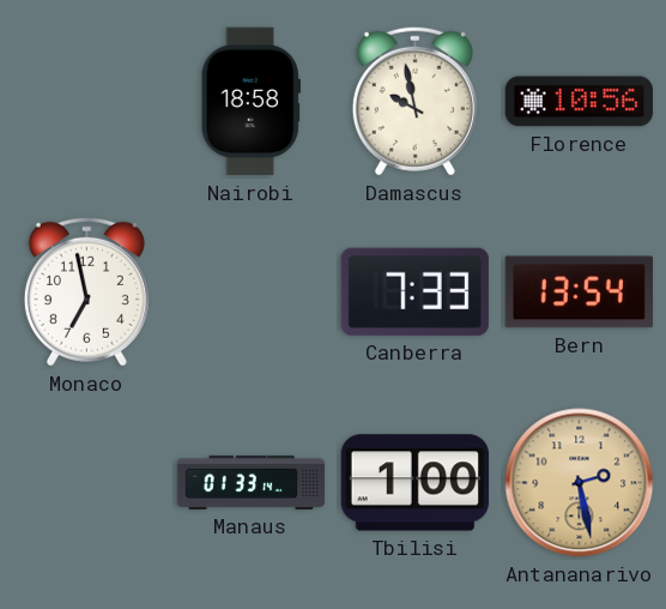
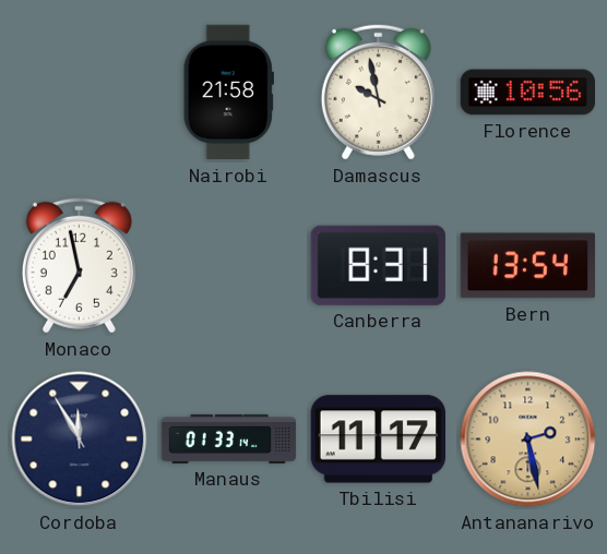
Nairobi: 18:58 -> 21:58
Canberra: 7:33 -> 8:31
Cordoba: none -> 11:55
Tbilisi: 1:00 -> 11:17
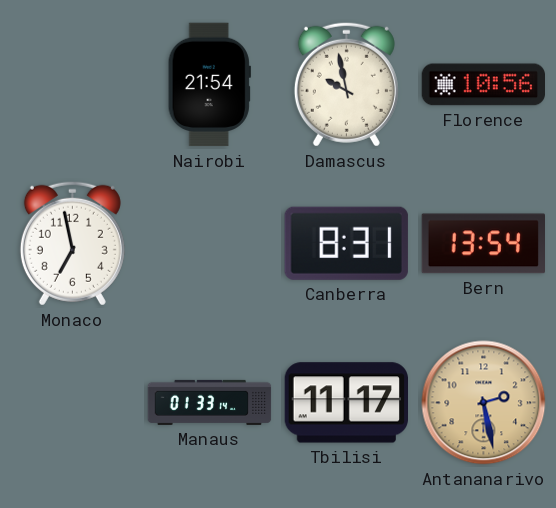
Nairobi: 21:58 -> 21:54
Cordoba: 11:55 -> none
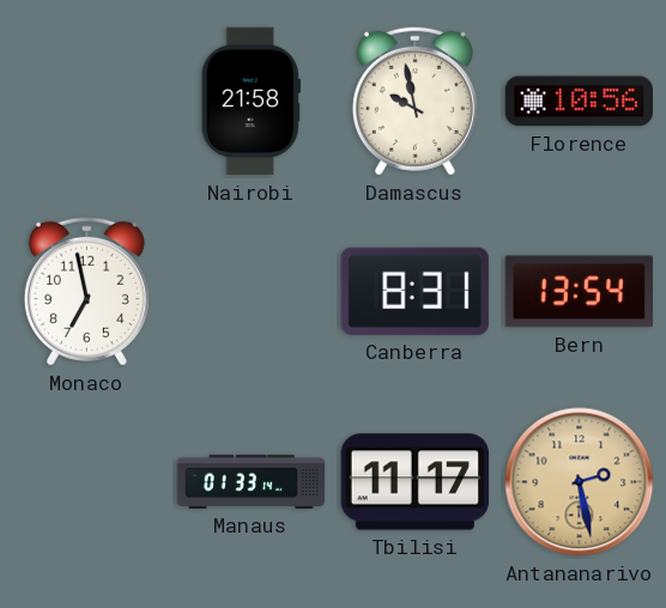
Nairobi: 21:54 -> 21:58
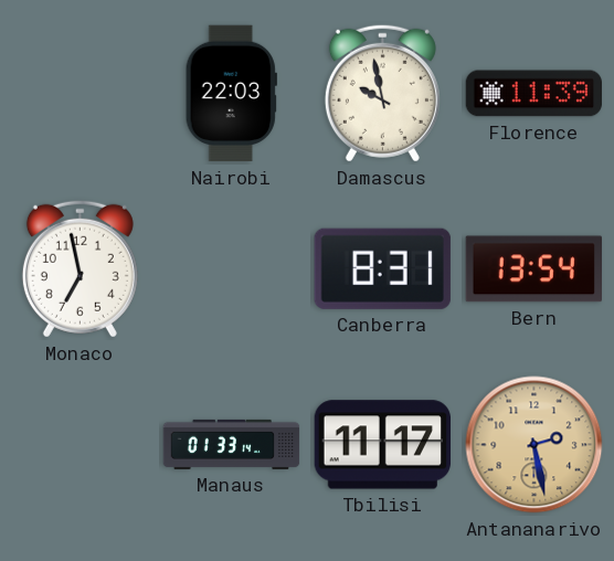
Nairobi: 21:58 -> 22:03
Florence: 10:56 -> 11:39
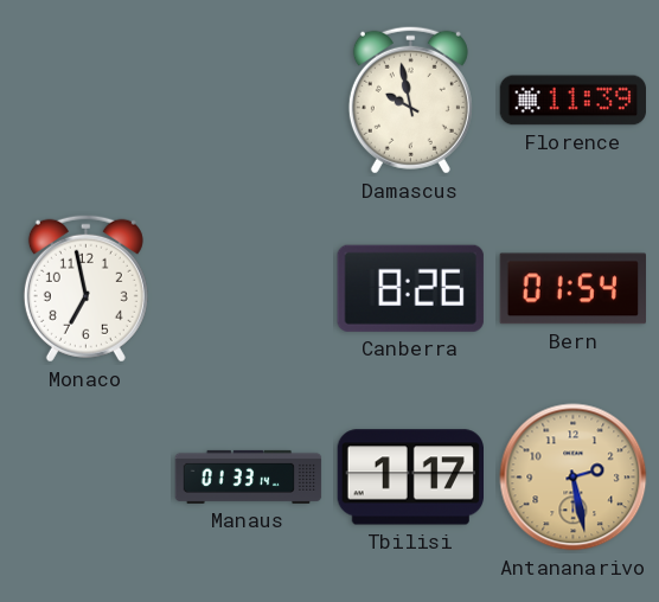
Nairobi: 22:03 -> none
Canberra: 8:31 -> 8:26
Bern: 13:54 -> 01:54
Tbilisi: 11:17 -> 1:17
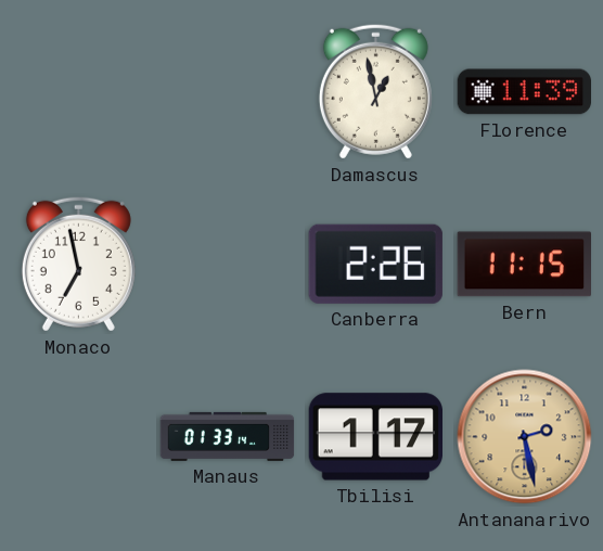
Damascus: 9:58 -> 12:58
Canberra: 8:26 -> 2:26
Bern: 01:54 -> 11:15
